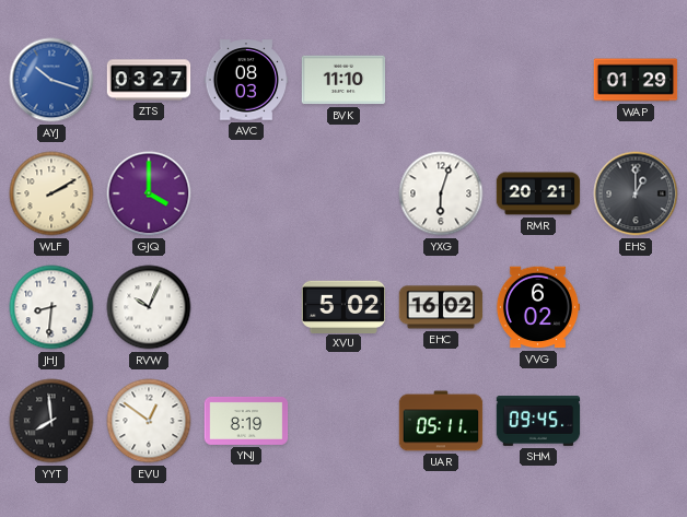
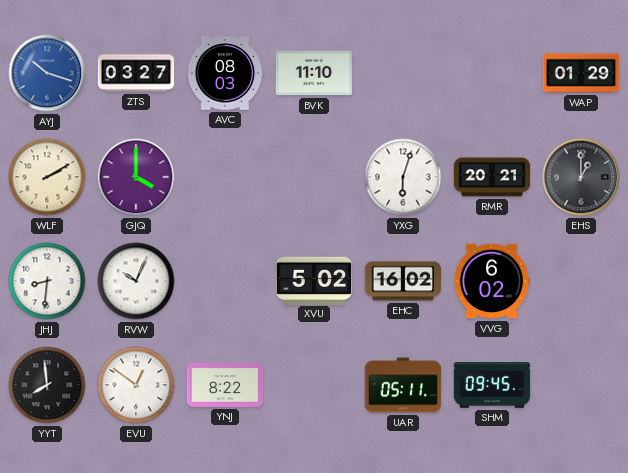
YNJ: 8:19 -> 8:22
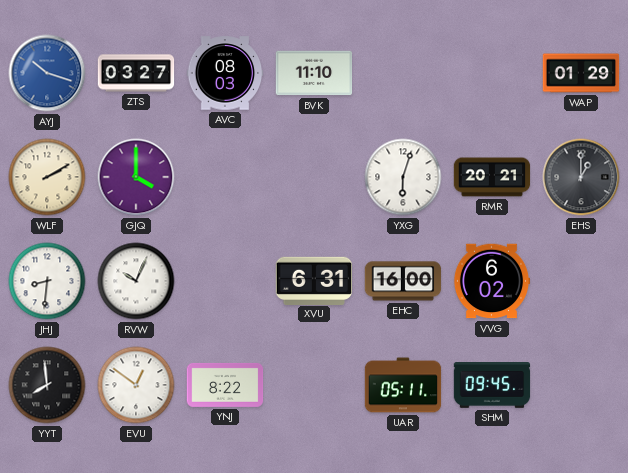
XVU: 5:02 -> 6:31
EHC: 16:02 -> 16:00
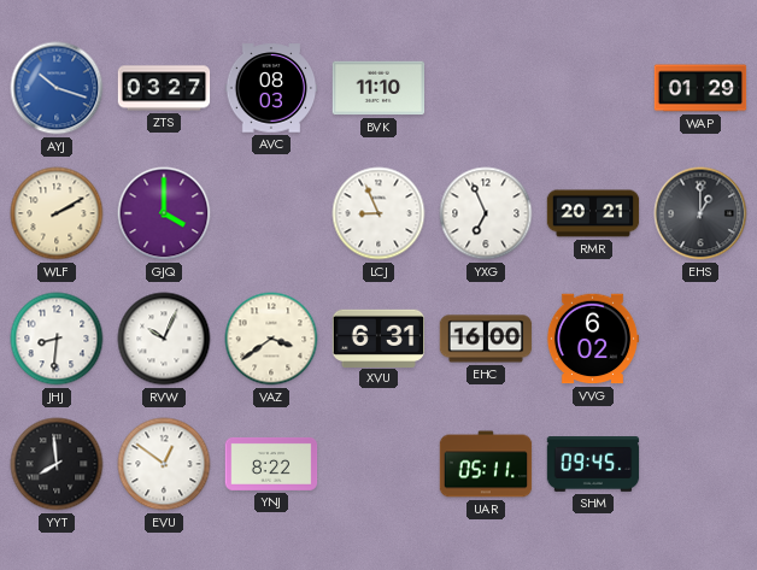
LCJ: none -> 8:56
YXG: 6:03 -> 6:56
VAZ: none -> 3:39
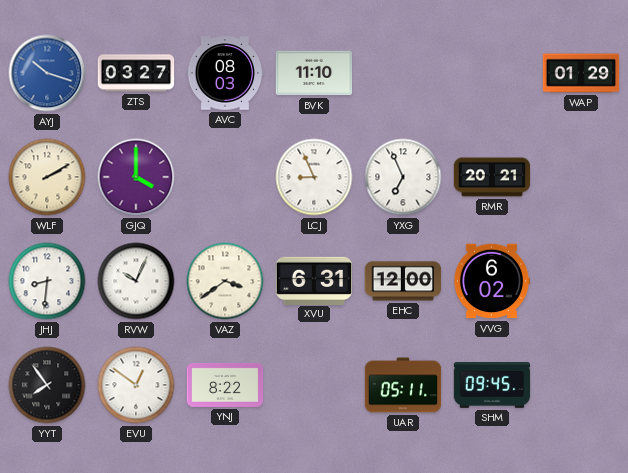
EHS: 1:00 -> none
EHC: 16:00 -> 12:00
YYT: 7:59 -> 7:54
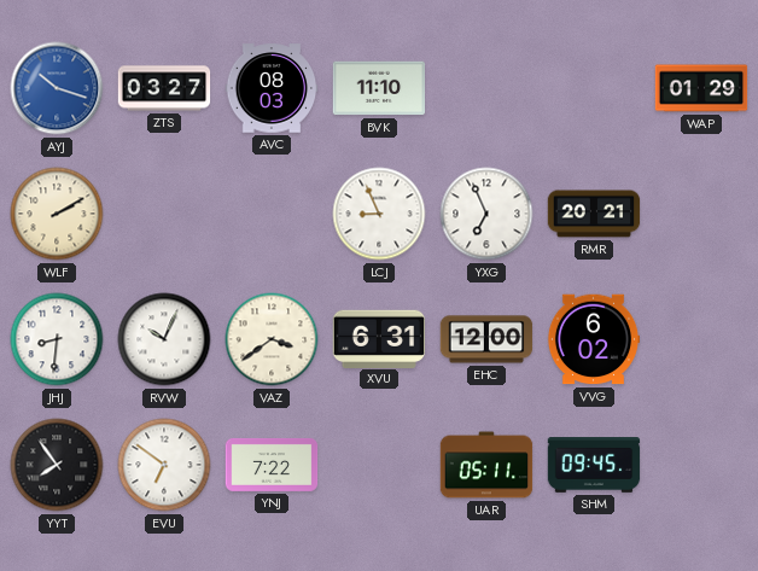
GJQ: 4:00 -> none
EVU: 12:51 -> 6:51
YNJ: 8:22 -> 7:22
